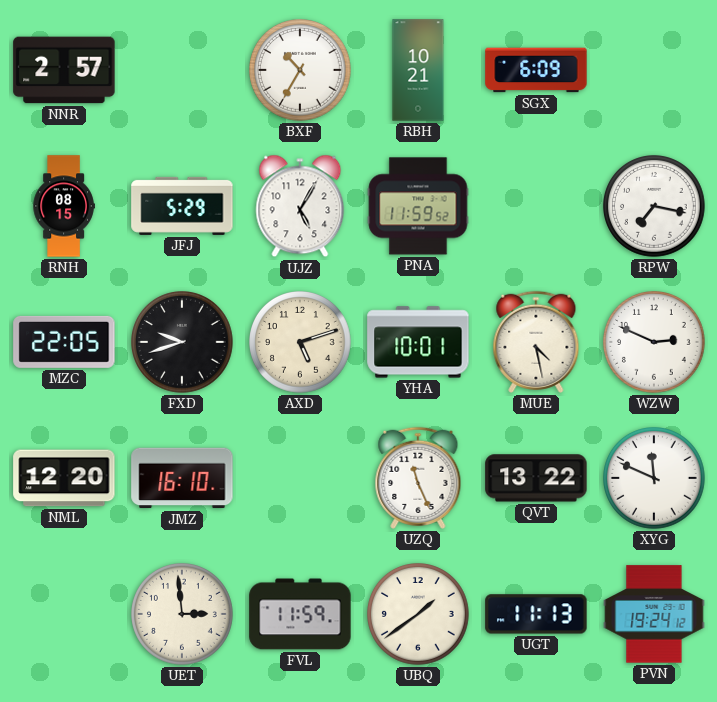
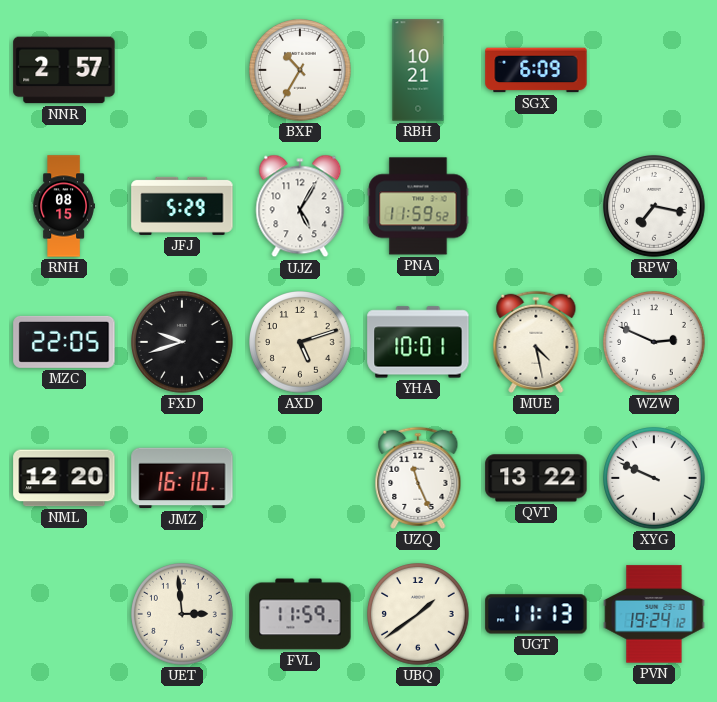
XYG: 11:49 -> 9:49
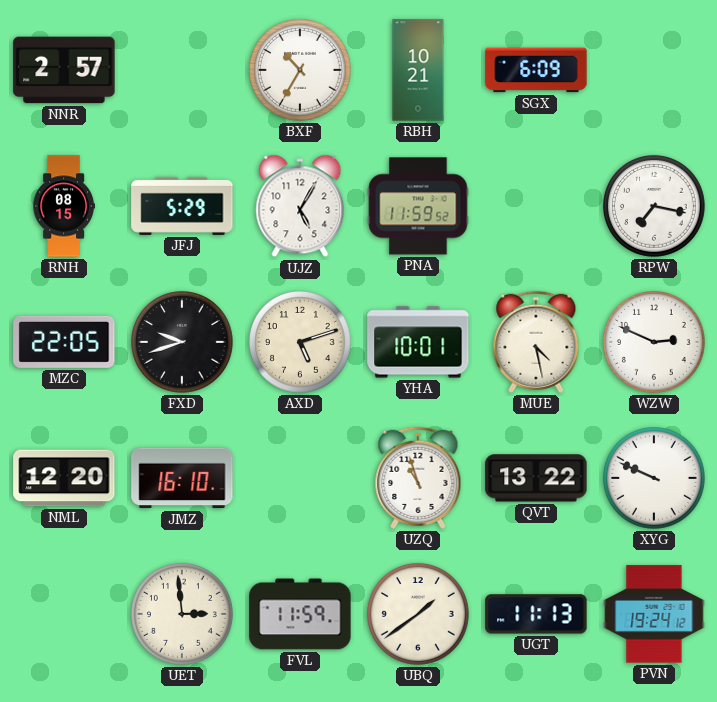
UZQ: 11:26 -> 10:57
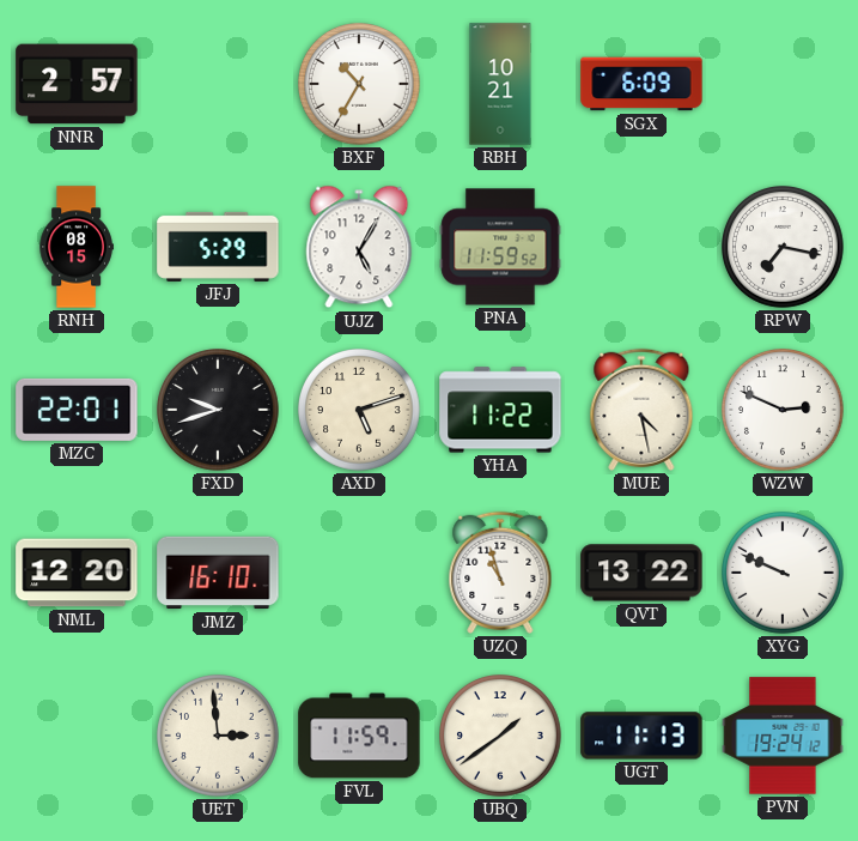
MZC: 22:05 -> 22:01
YHA: 10:01 -> 11:22
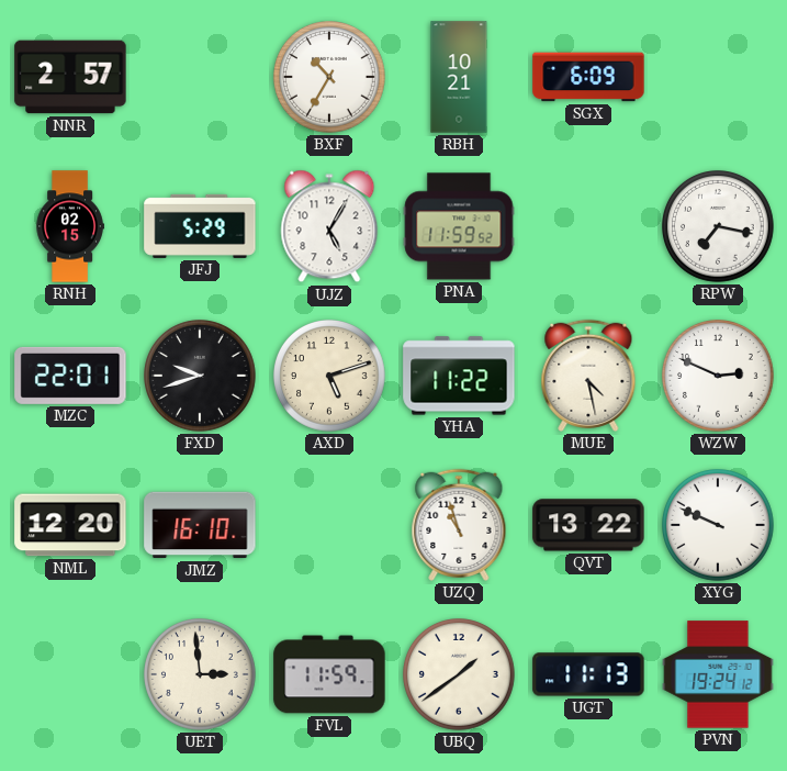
RNH: 08:15 -> 02:15
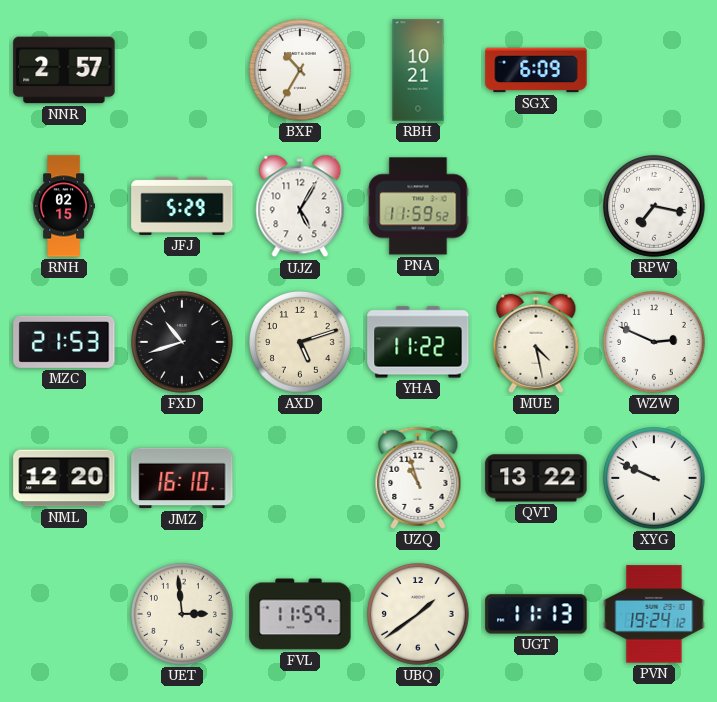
MZC: 22:01 -> 21:53
FXD: 9:42 -> 10:42
